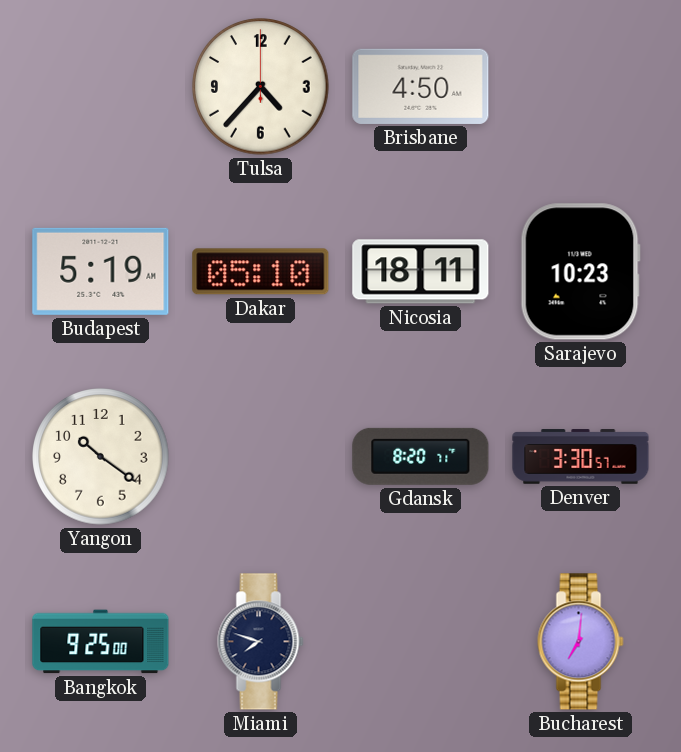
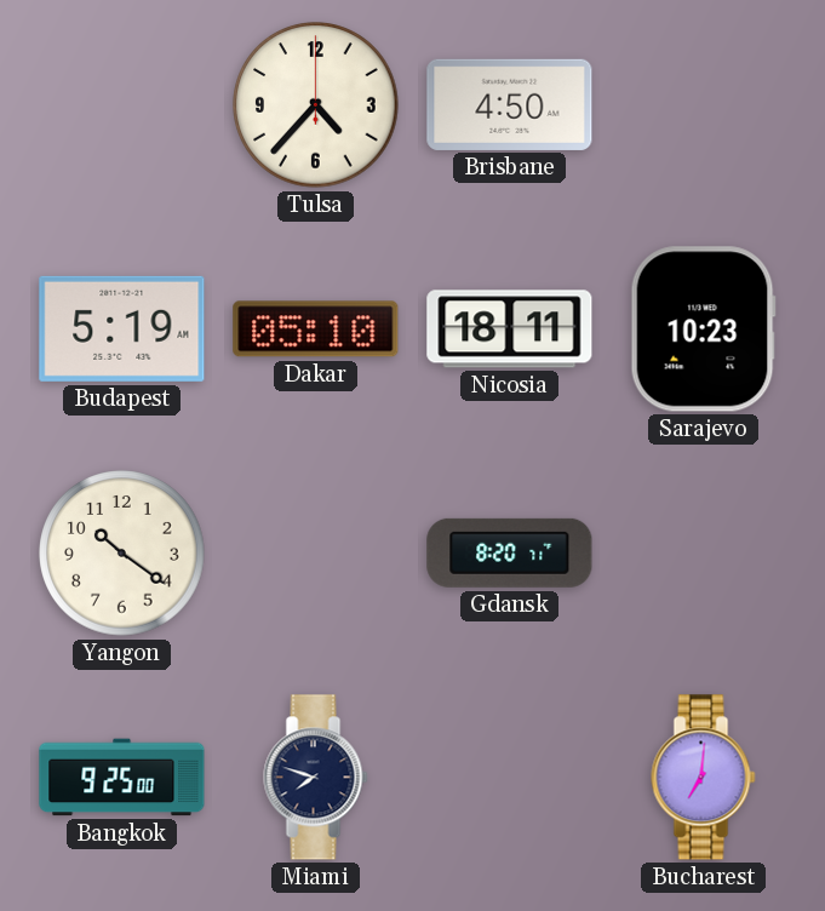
Denver: 3:30 -> none
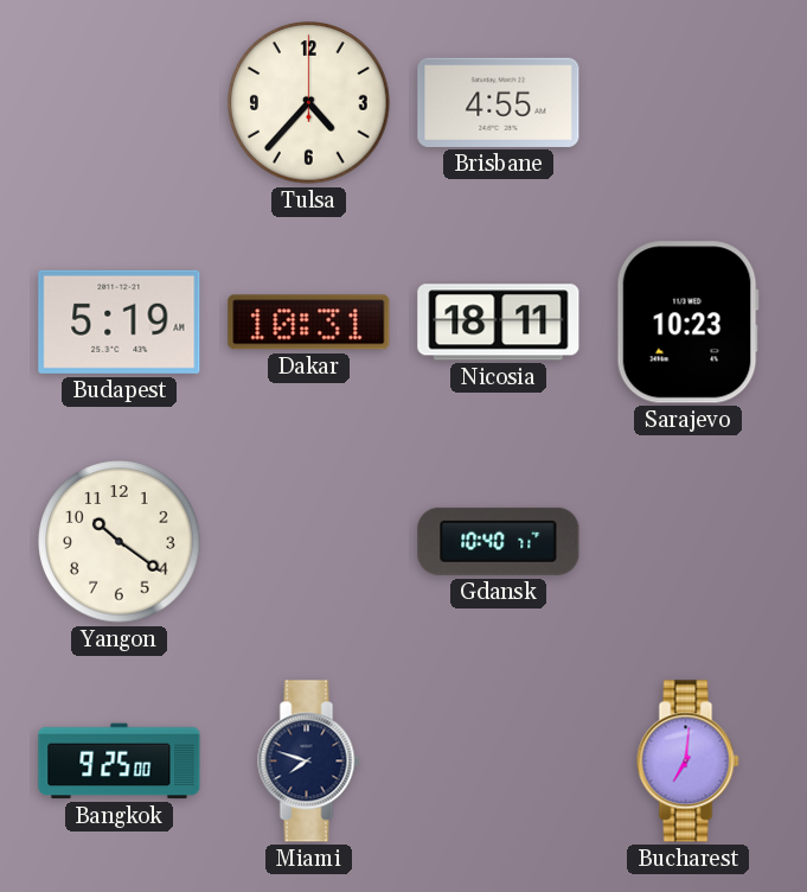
Brisbane: 4:50 -> 4:55
Dakar: 05:10 -> 10:31
Gdansk: 8:20 -> 10:40
